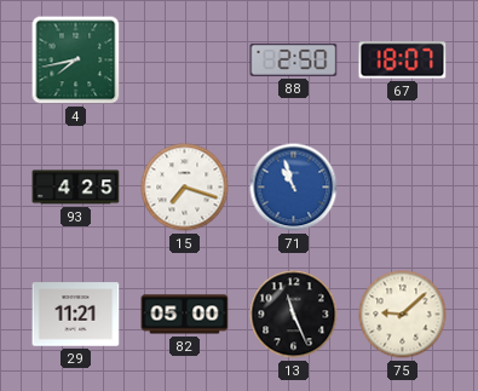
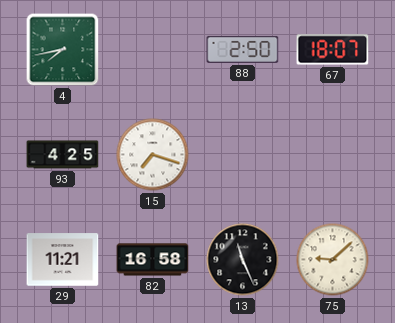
71: 10:57 -> none
82: 05:00 -> 16:58
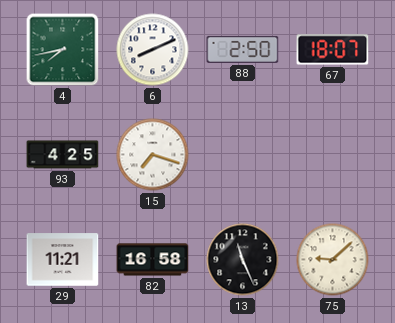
6: none -> 8:11
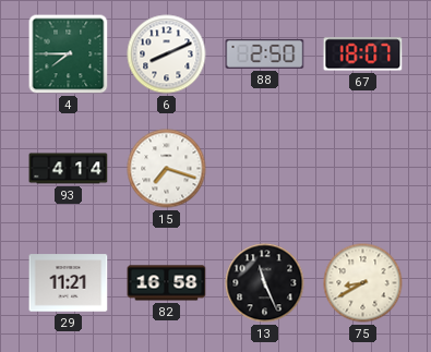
4: 7:43 -> 7:45
93: 4:25 -> 4:14
75: 9:08 -> 8:40
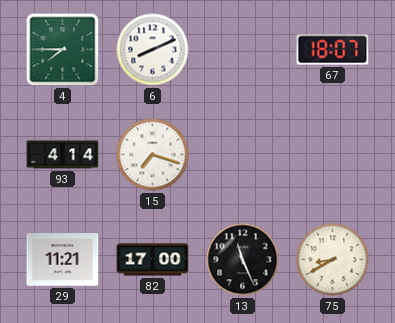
88: 2:50 -> none
82: 16:58 -> 17:00
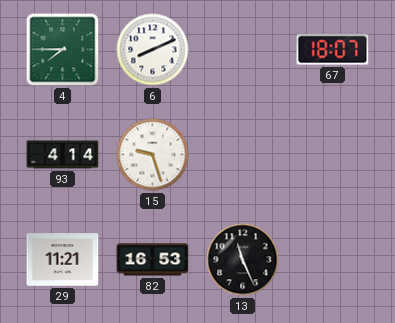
15: 7:18 -> 9:27
82: 17:00 -> 16:53
75: 8:40 -> none
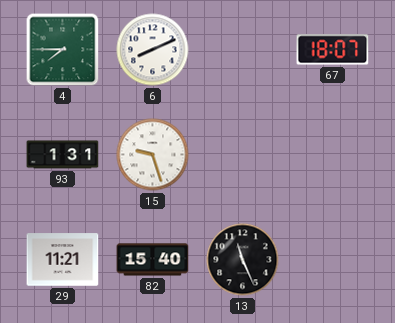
93: 4:14 -> 1:31
82: 16:53 -> 15:40
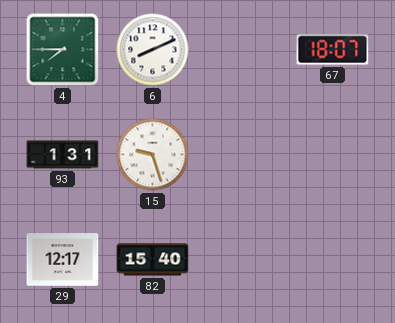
29: 11:21 -> 12:17
13: 11:26 -> none
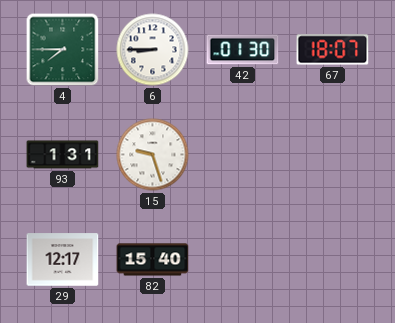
6: 8:11 -> 8:45
42: none -> 01:30
